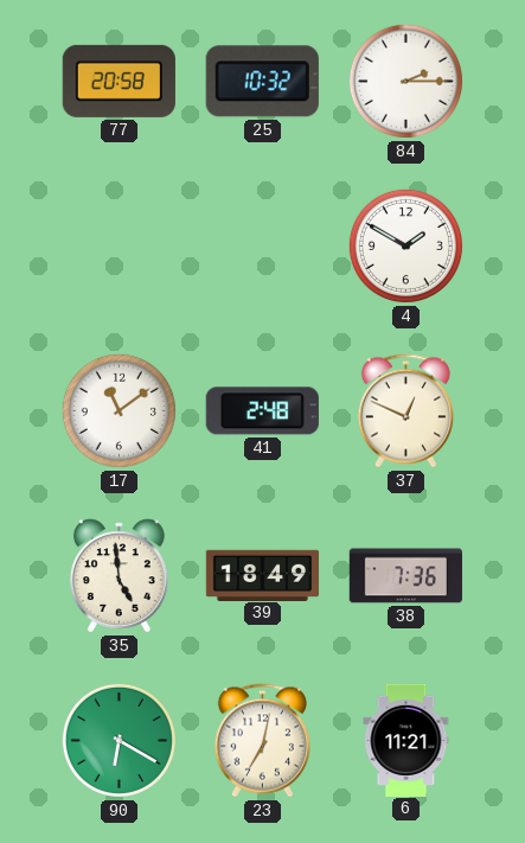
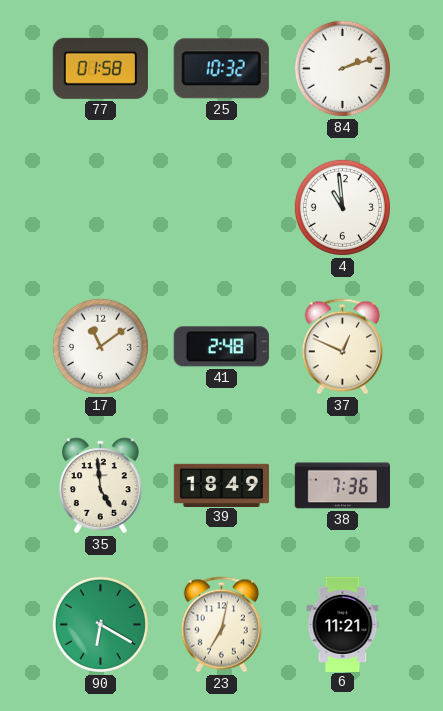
77: 20:58 -> 01:58
84: 2:15 -> 2:12
4: 1:50 -> 10:59
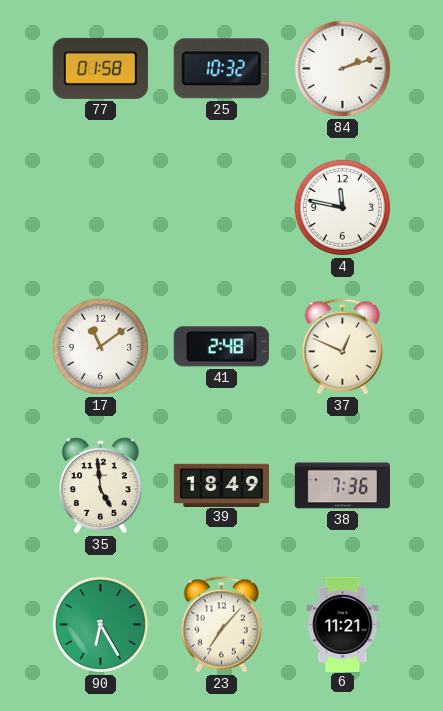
4: 10:59 -> 11:47
90: 6:20 -> 6:25
23: 7:02 -> 7:07
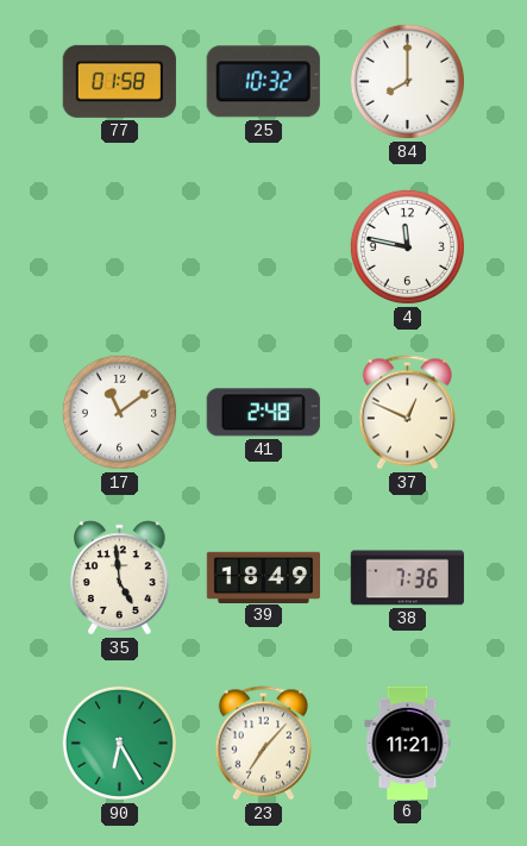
84: 2:12 -> 8:00
